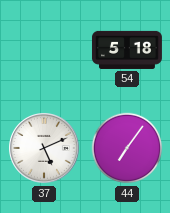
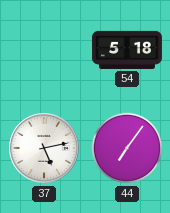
37: 5:11 -> 5:13
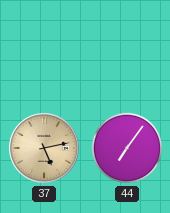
54: 5:18 -> none
37 dial: white -> champagne
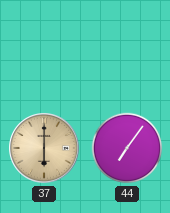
37: 5:13 -> 6:00
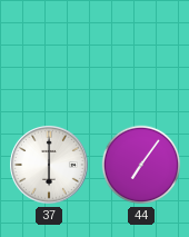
37 dial: champagne -> white
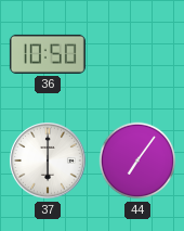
36: none -> 10:50
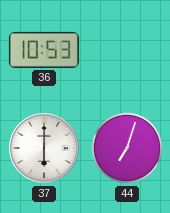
36: 10:50 -> 10:53
44: 7:06 -> 7:03
